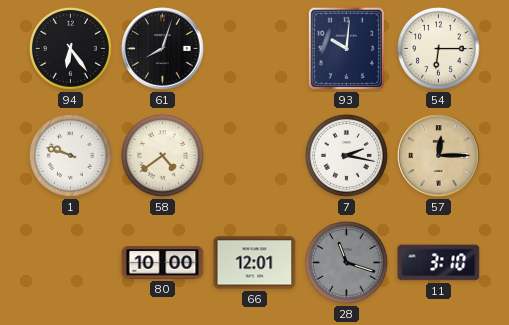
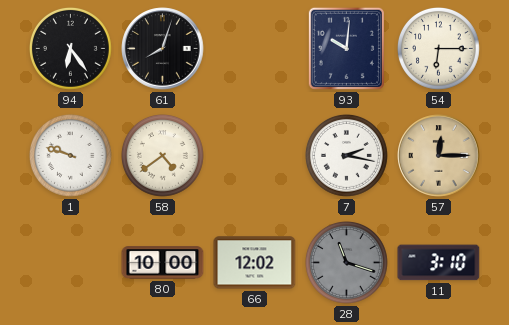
66: 12:01 -> 12:02
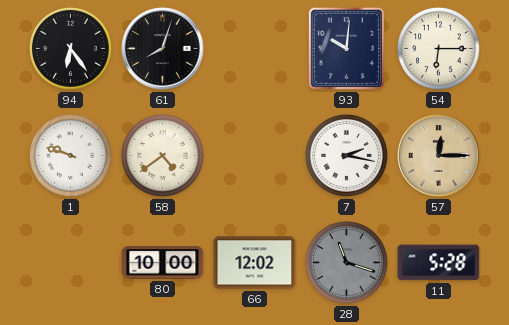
11: 3:10 -> 5:28
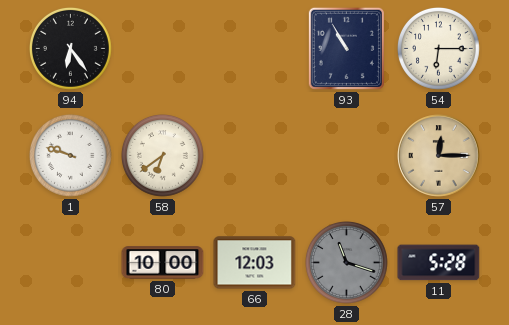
61: 8:03 -> none
93: 10:01 -> 10:55
58: 4:39 -> 6:39
7: 2:17 -> none
66: 12:02 -> 12:03
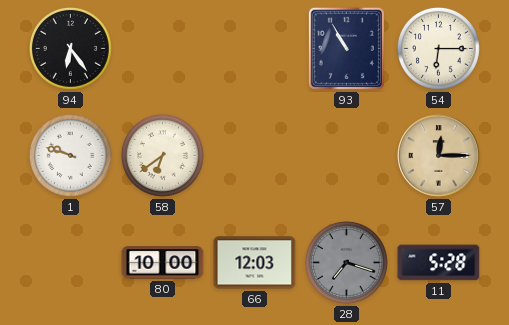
28: 11:18 -> 7:18
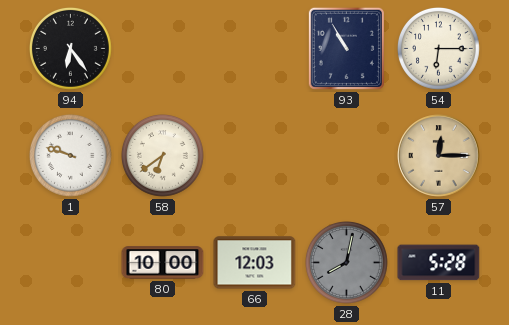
28: 7:18 -> 8:02
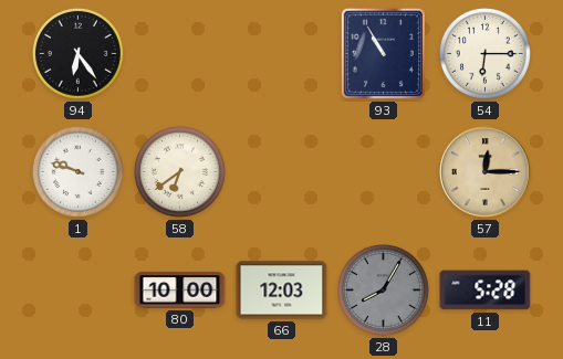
28: 8:02 -> 8:05
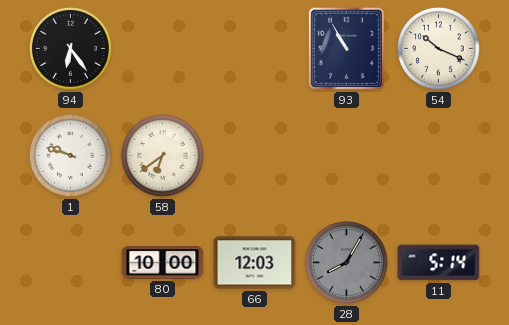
54: 6:15 -> 10:19
57: 12:15 -> none
11: 5:28 -> 5:14
